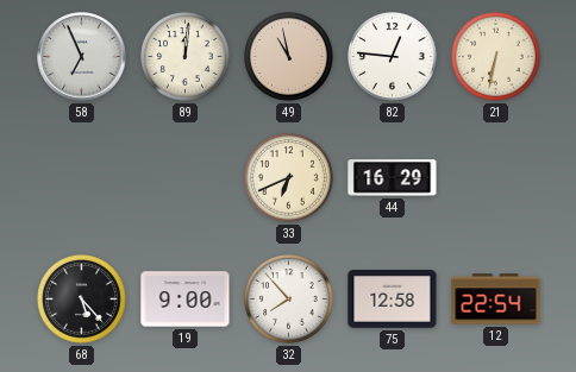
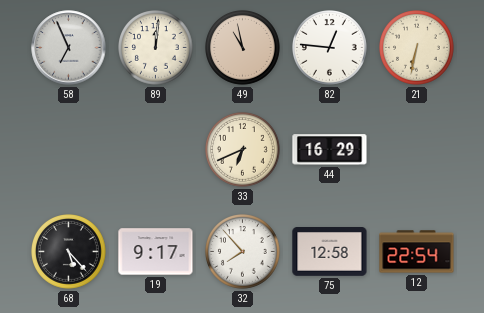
19: 9:00 -> 9:17
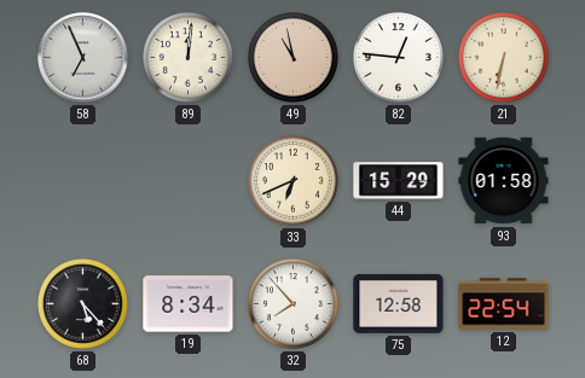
44: 16:29 -> 15:29
93: none -> 01:58
19: 9:17 -> 8:34
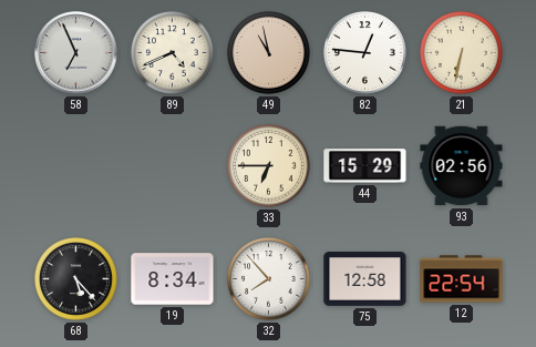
89: 12:01 -> 4:41
33: 6:41 -> 6:45
93: 01:58 -> 02:56
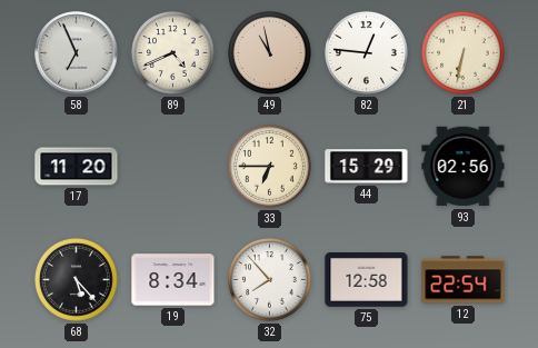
17: none -> 11:20
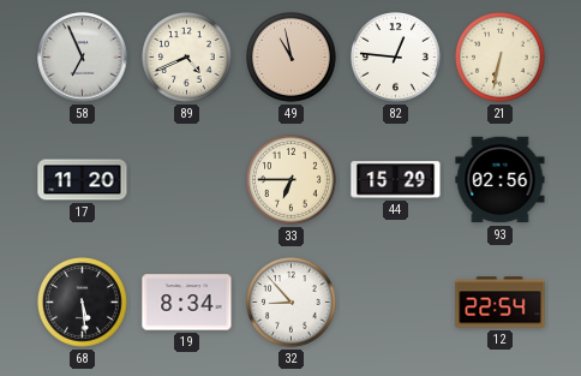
68: 5:23 -> 5:29
32: 7:53 -> 8:53
75: 12:58 -> none
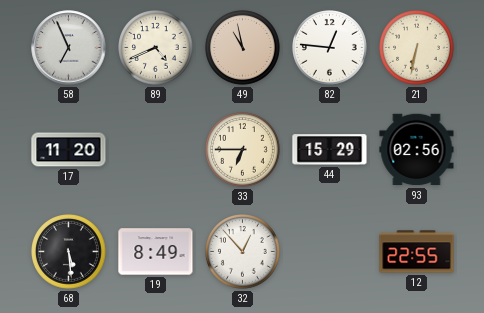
19: 8:34 -> 8:49
32: 8:53 -> 12:53
12: 22:54 -> 22:55
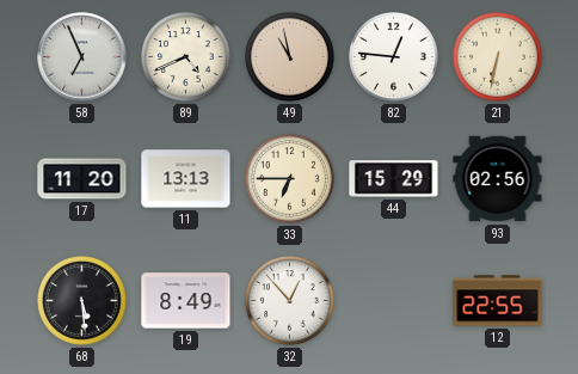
11: none -> 13:13
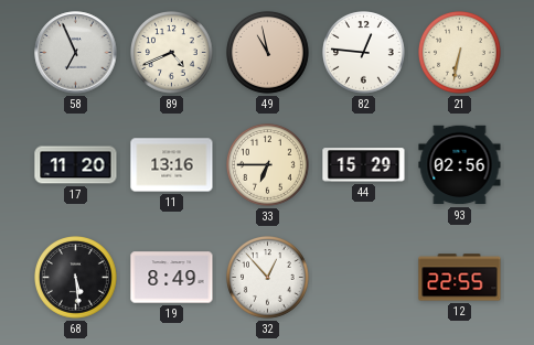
11: 13:13 -> 13:16
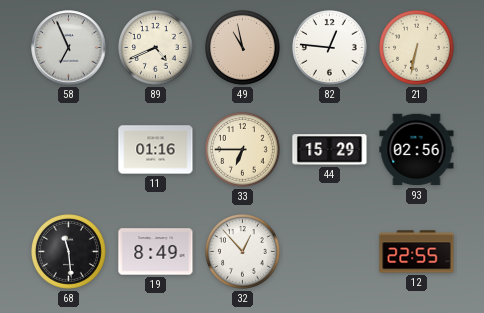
17: 11:20 -> none
11: 13:16 -> 01:16
68: 5:29 -> 11:29
